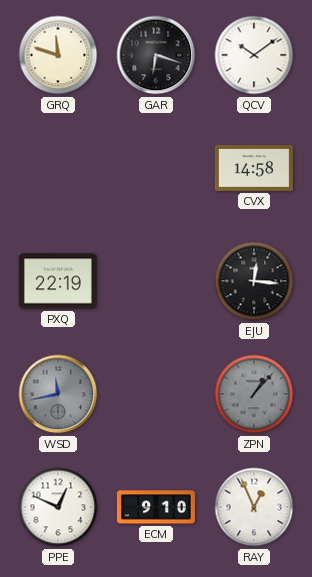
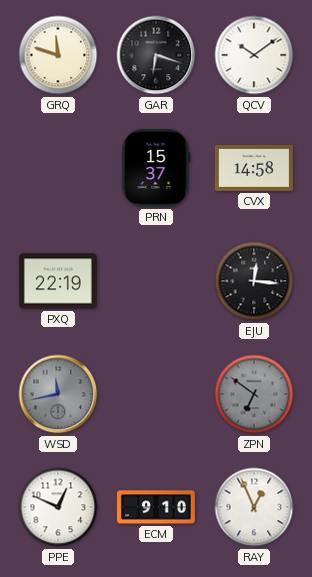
PRN: none -> 15:37
ZPN: 1:07 -> 6:51
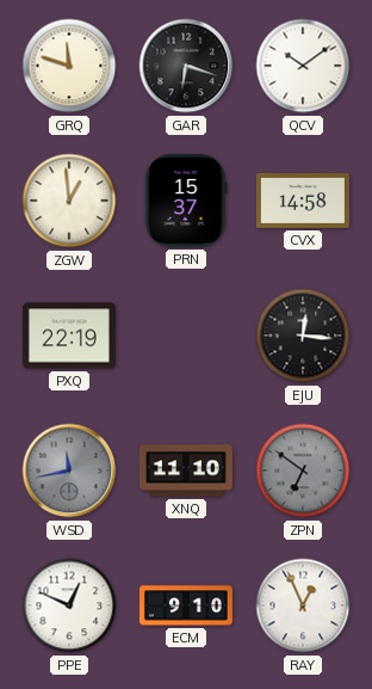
ZGW: none -> 12:59
XNQ: none -> 11:10
